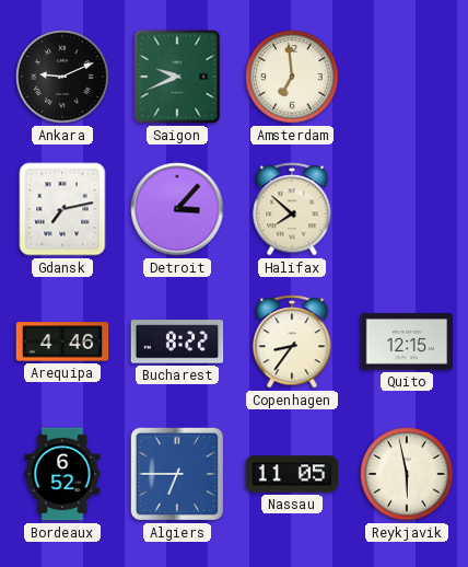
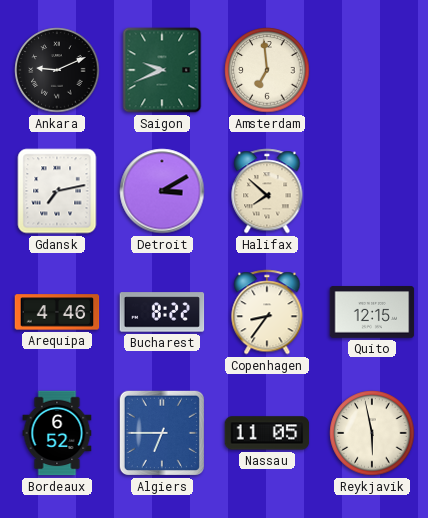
Detroit: 3:07 -> 3:10
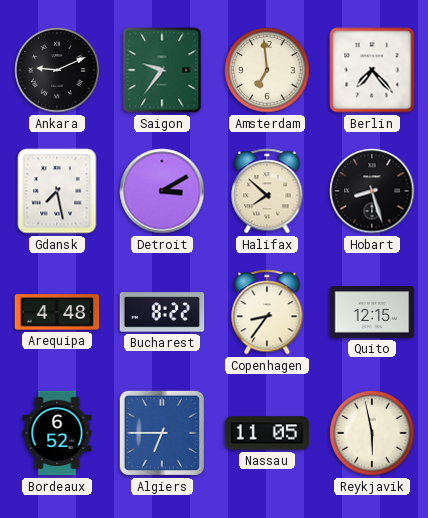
Saigon: 9:41 -> 9:36
Berlin: none -> 7:23
Gdansk: 7:13 -> 7:28
Hobart: none -> 8:27
Arequipa: 4:46 -> 4:48
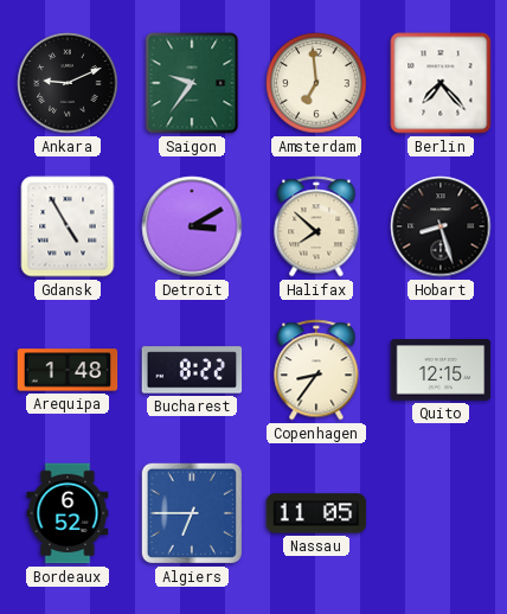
Gdansk: 7:28 -> 4:55
Arequipa: 4:48 -> 1:48
Reykjavik: 5:58 -> none
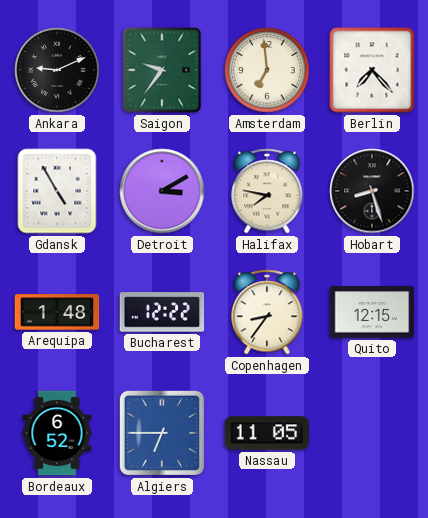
Halifax: 7:52 -> 7:47
Bucharest: 8:22 -> 12:22
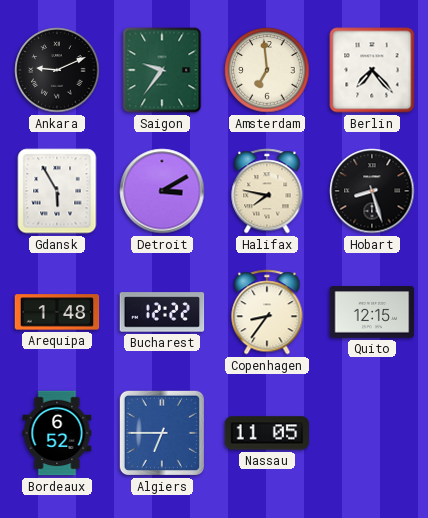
Gdansk: 4:55 -> 5:55
